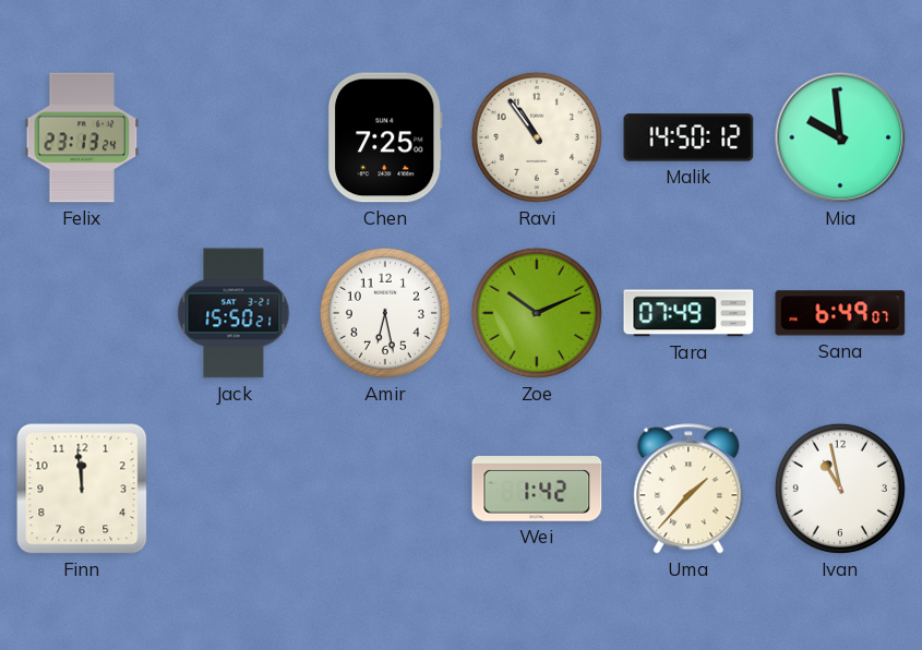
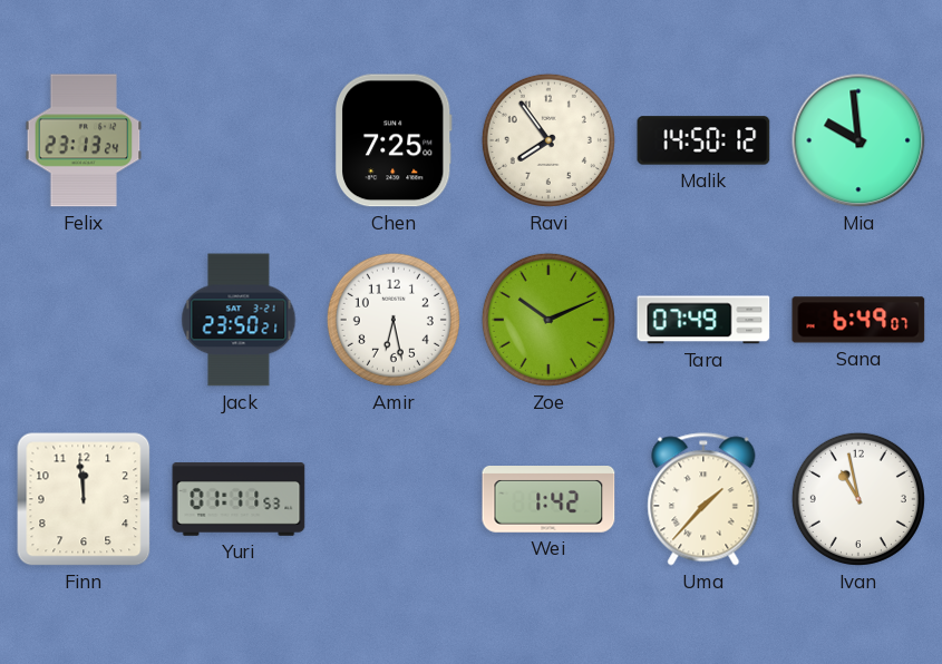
Ravi: 10:54 -> 7:54
Jack: 15:50 -> 23:50
Yuri: none -> 01:11
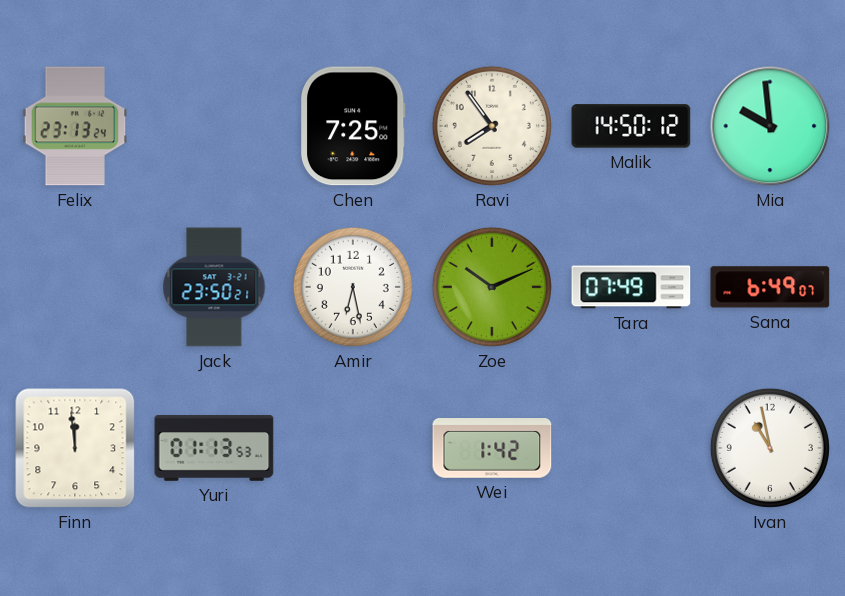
Yuri: 01:11 -> 01:13
Uma: 1:37 -> none
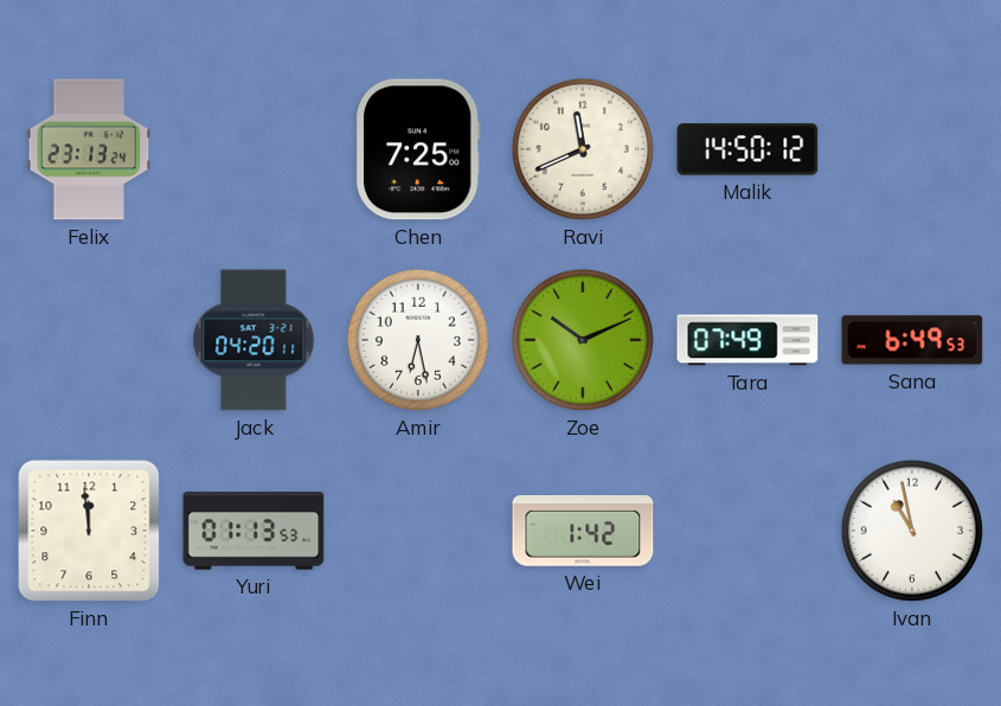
Ravi: 7:54 -> 11:41
Mia: 9:59 -> none
Jack: 23:50 -> 04:20
Sana: 6:49:07 -> 6:49:53
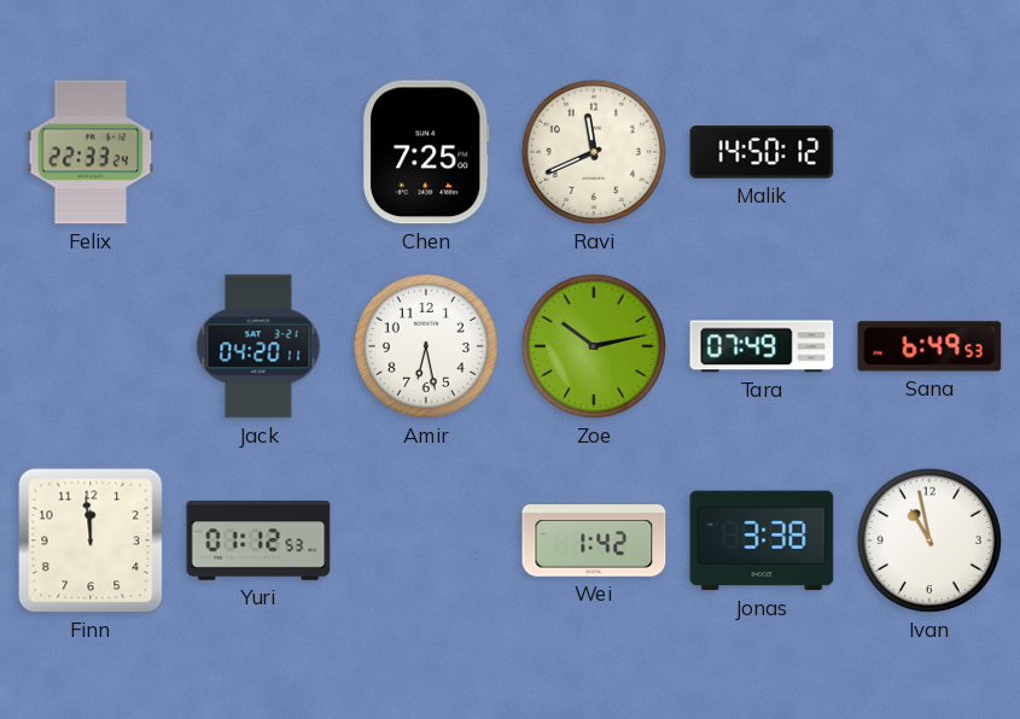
Felix: 23:13 -> 22:33
Zoe: 10:11 -> 10:13
Yuri: 01:13 -> 01:12
Jonas: none -> 3:38
